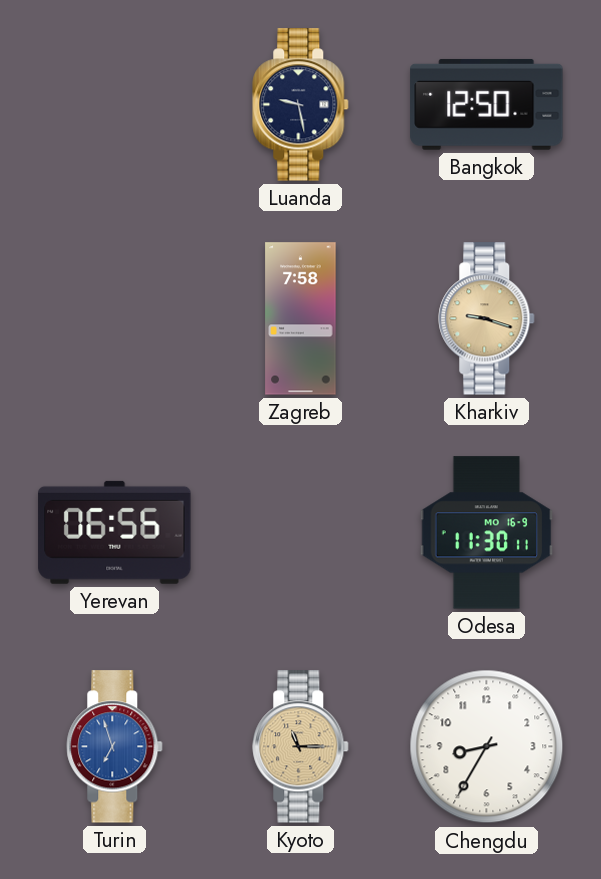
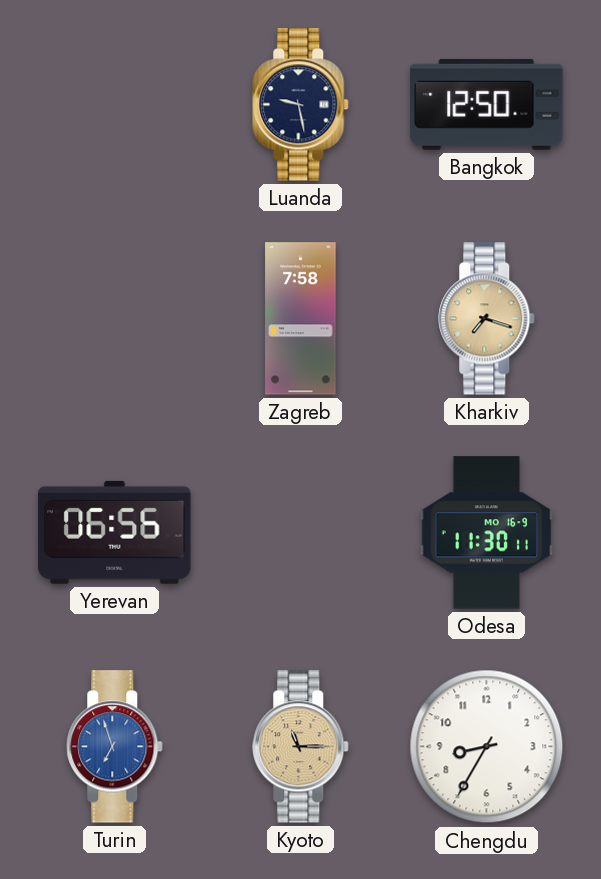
Kharkiv: 9:18 -> 7:18
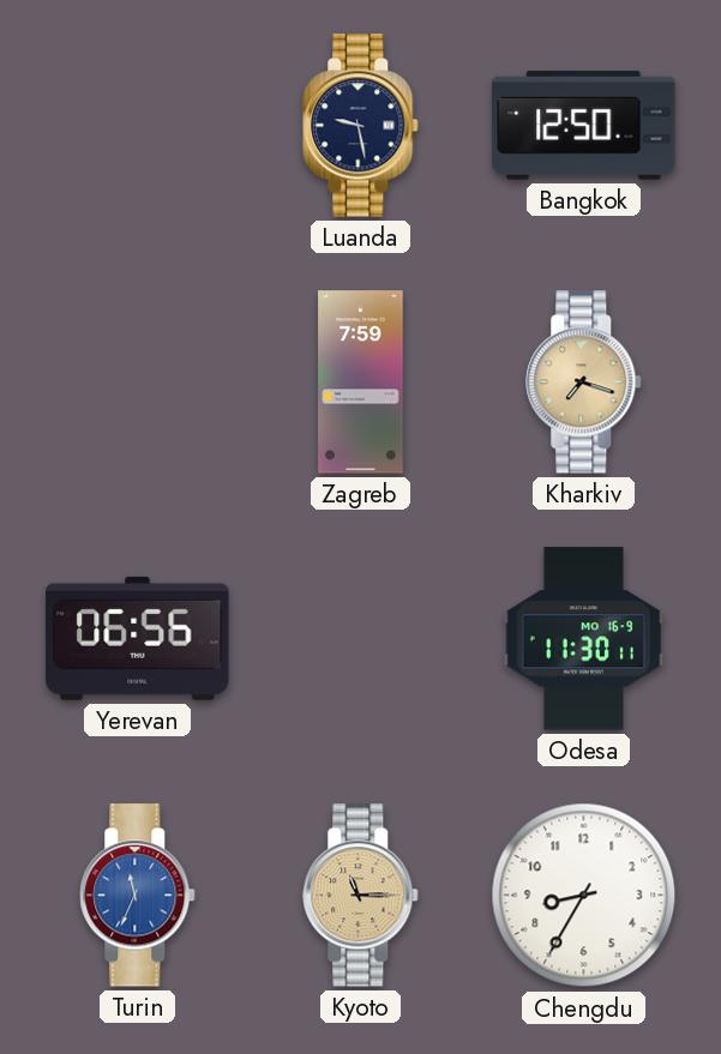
Zagreb: 7:58 -> 7:59
Turin: 6:57 -> 11:34
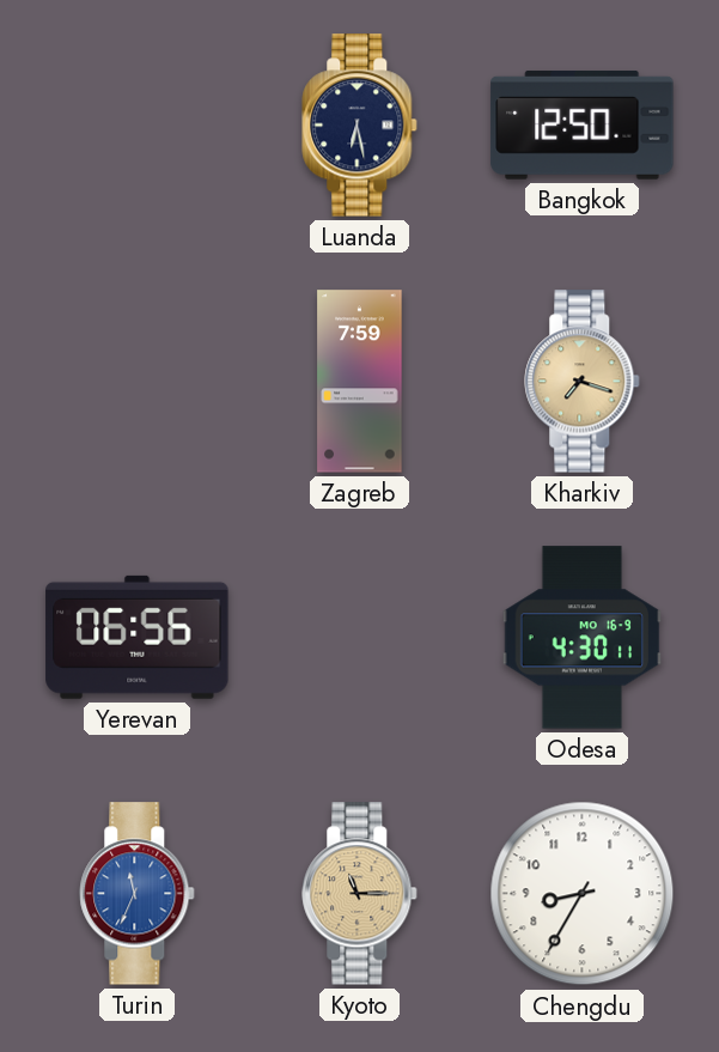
Luanda: 9:28 -> 6:28
Odesa: 11:30 -> 4:30
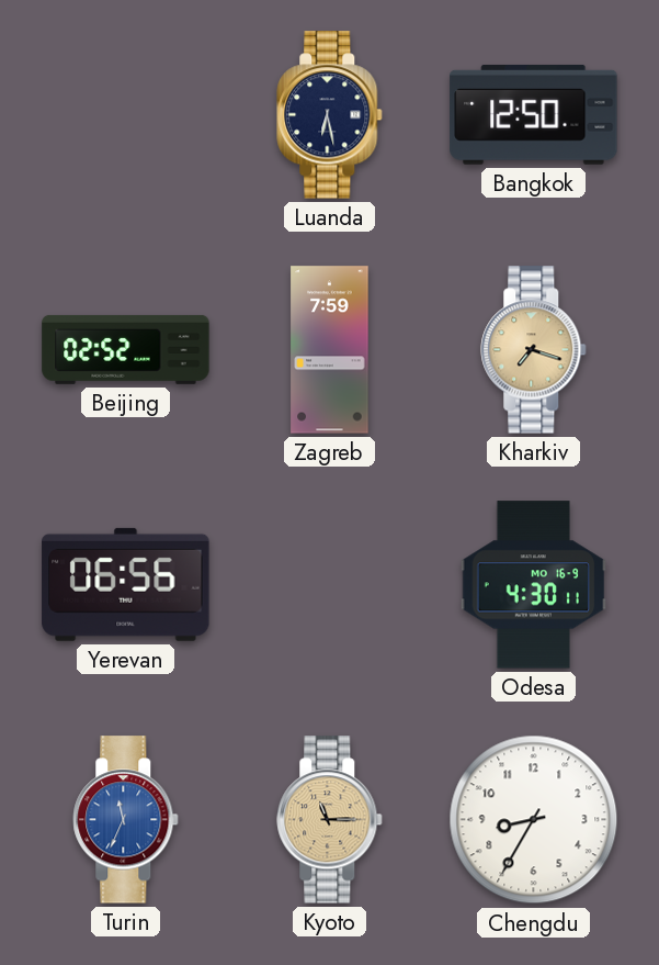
Beijing: none -> 02:52
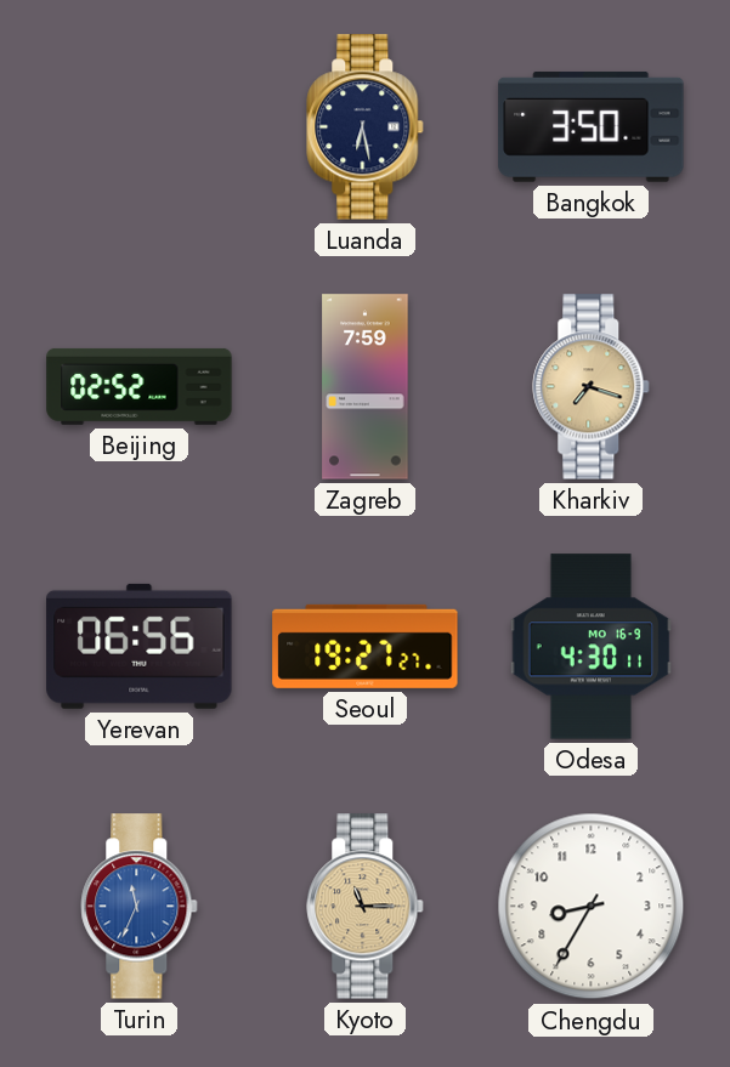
Bangkok: 12:50 -> 3:50
Seoul: none -> 19:27
